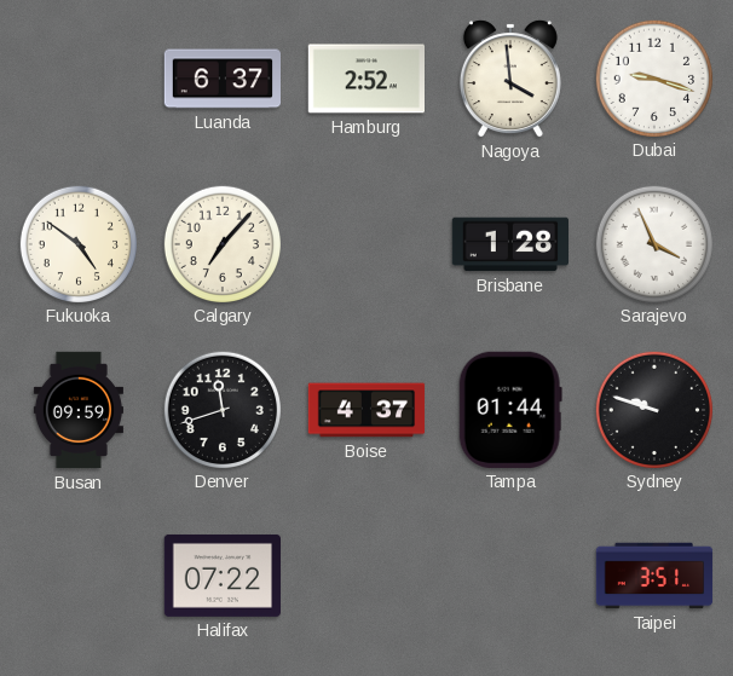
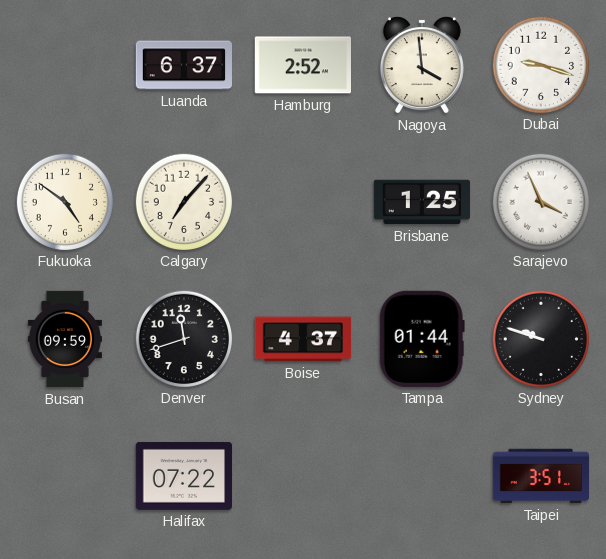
Brisbane: 1:28 -> 1:25
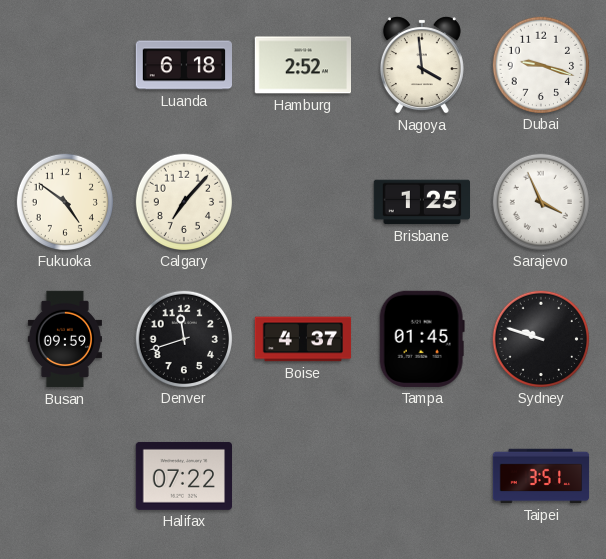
Luanda: 6:37 -> 6:18
Tampa: 01:44 -> 01:45
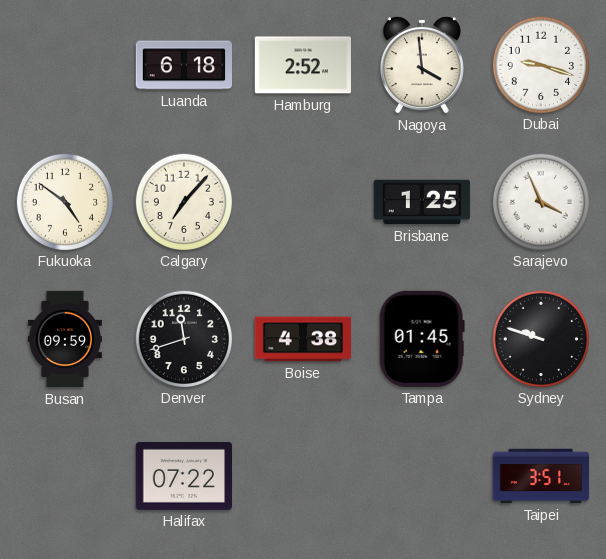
Boise: 4:37 -> 4:38
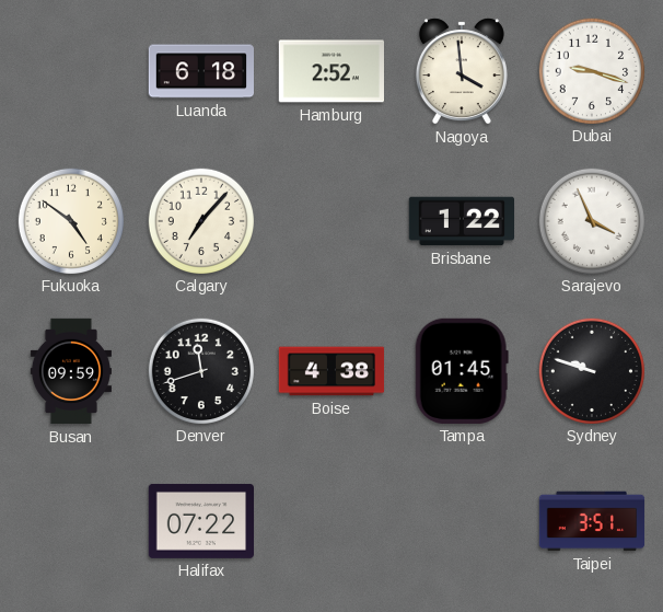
Brisbane: 1:25 -> 1:22
